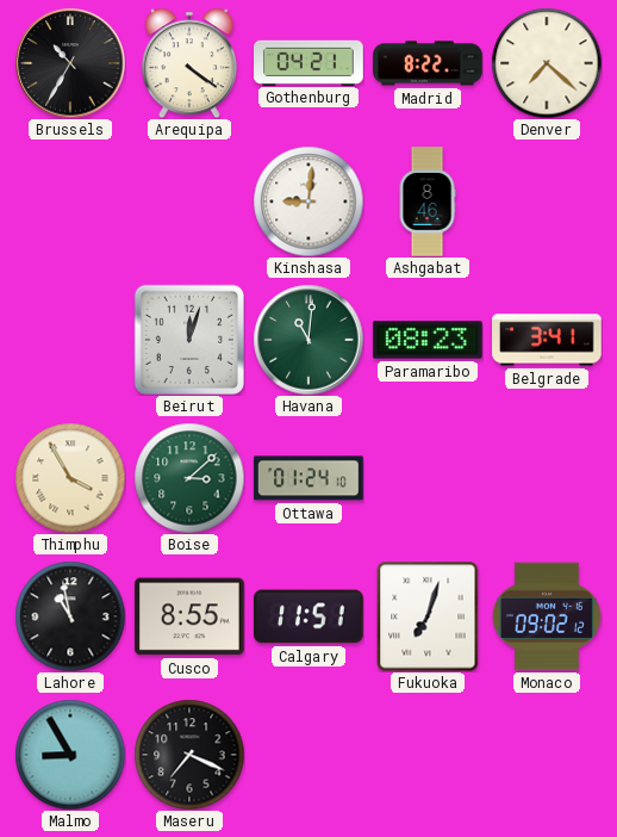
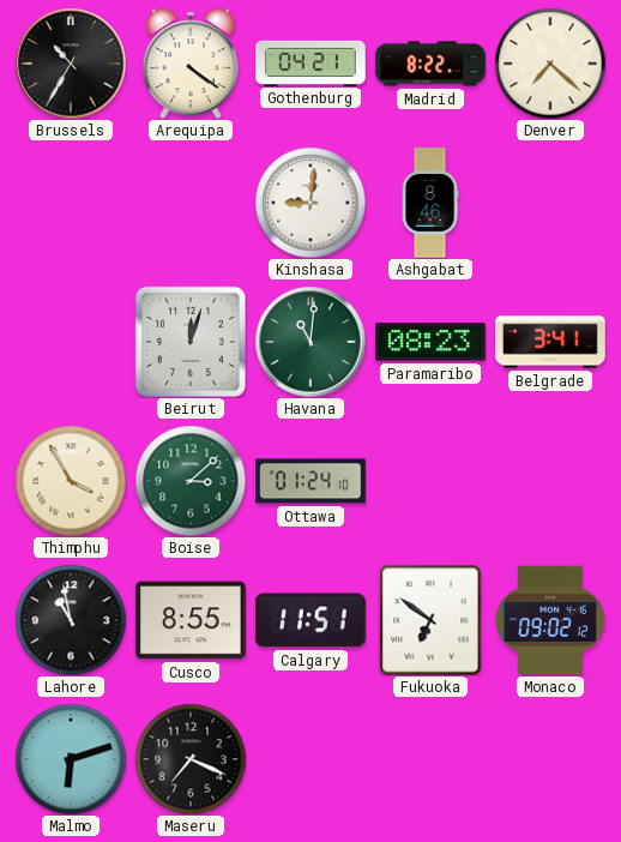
Fukuoka: 7:03 -> 6:51
Malmo: 8:55 -> 6:12
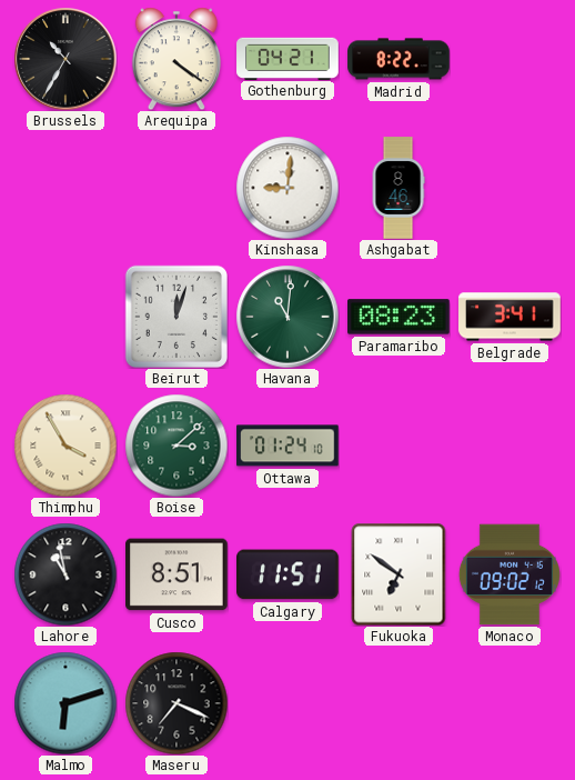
Denver: 7:22 -> none
Cusco: 8:55 -> 8:51
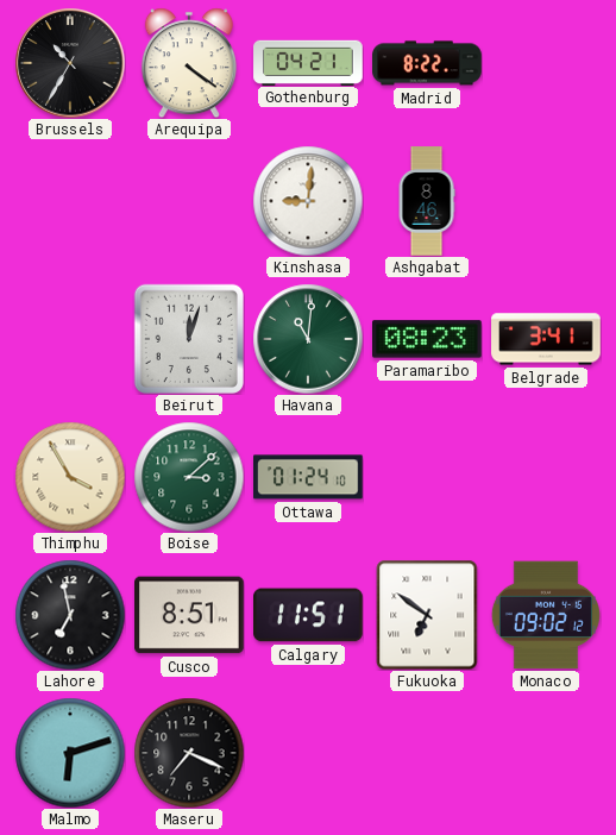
Lahore: 10:58 -> 6:58
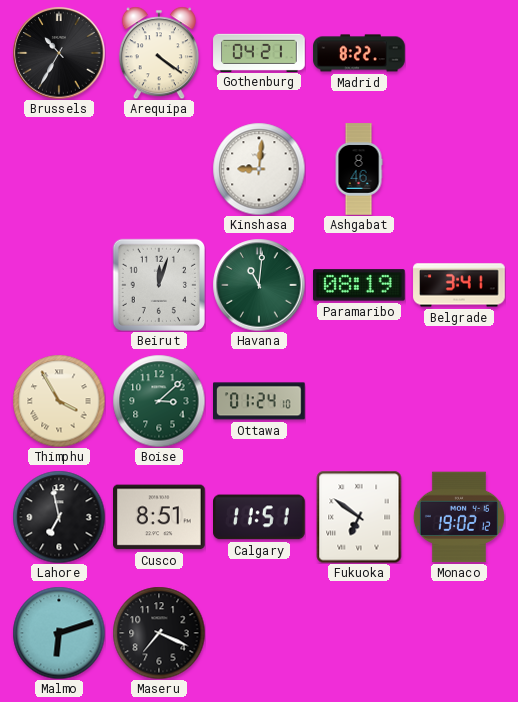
Paramaribo: 08:23 -> 08:19
Monaco: 09:02 -> 19:02
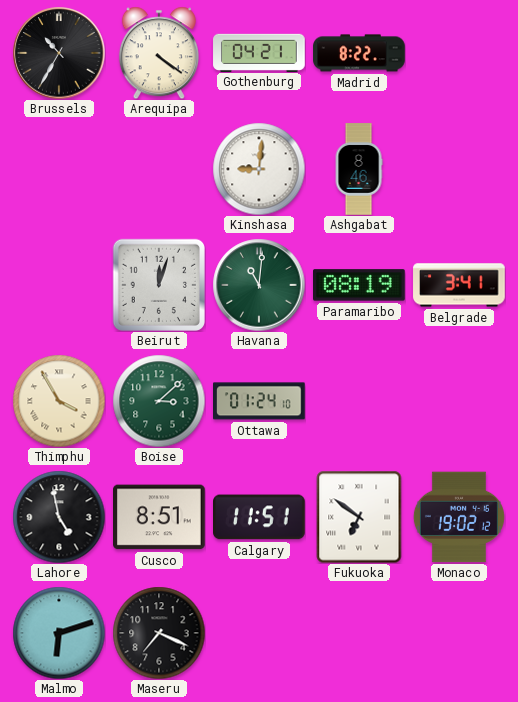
Lahore: 6:58 -> 4:58
